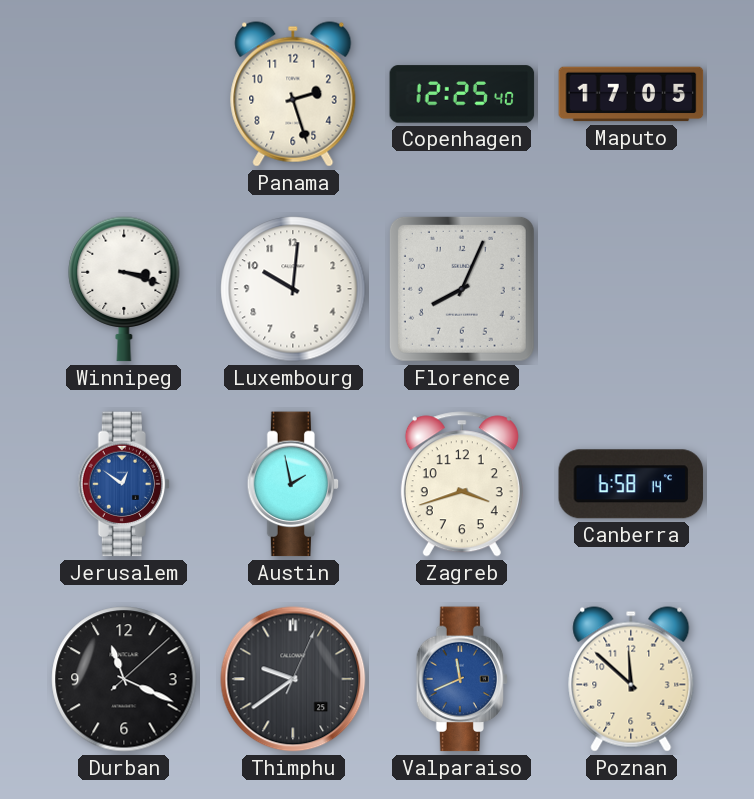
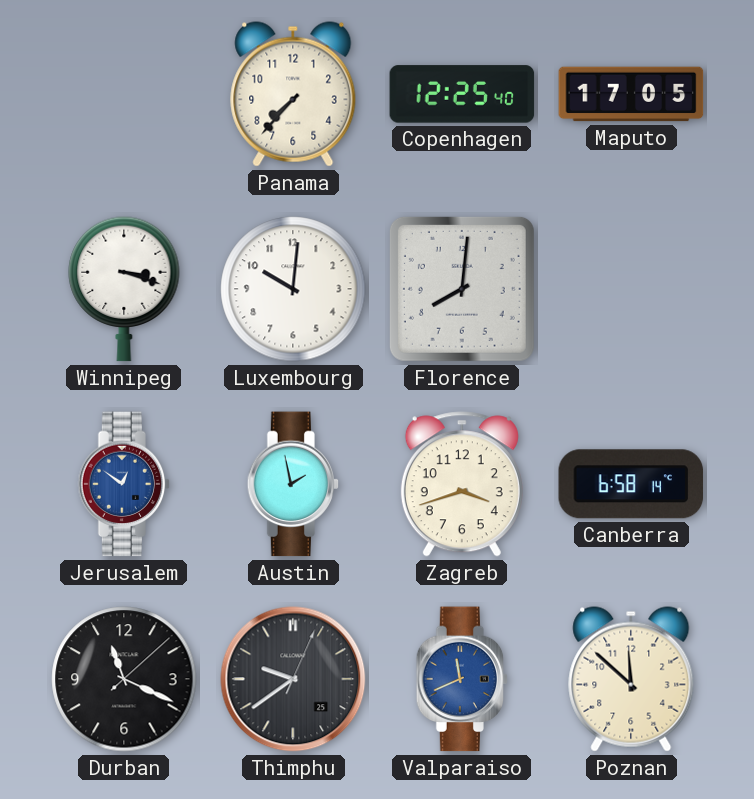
Panama: 2:27 -> 7:37
Florence: 8:04 -> 8:01
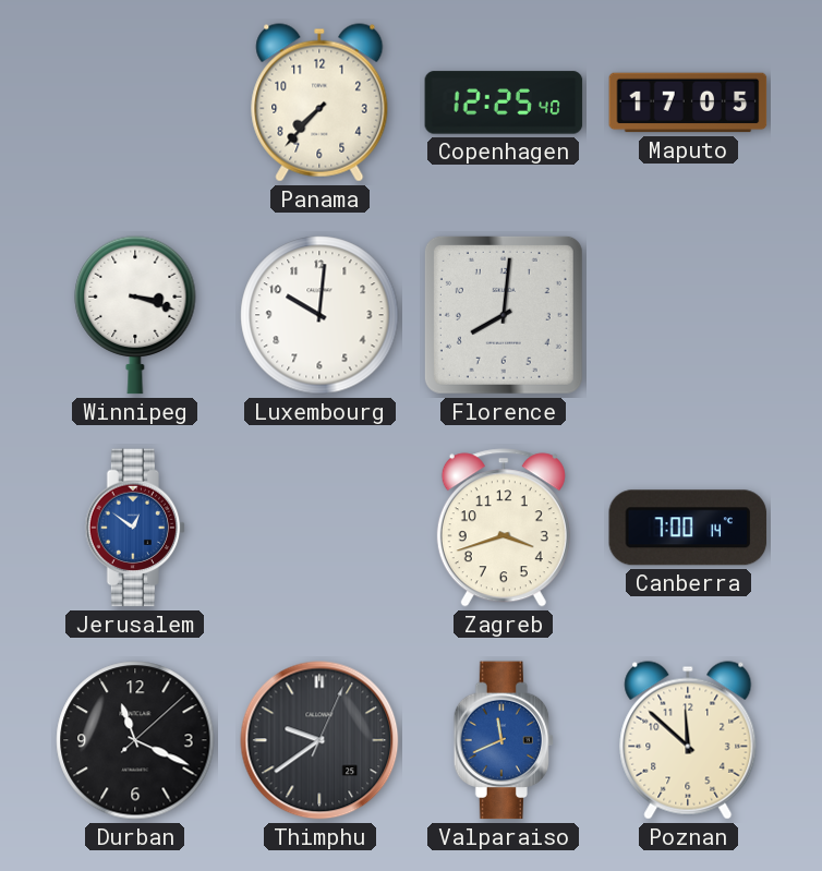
Austin: 1:58 -> none
Canberra: 6:58 -> 7:00
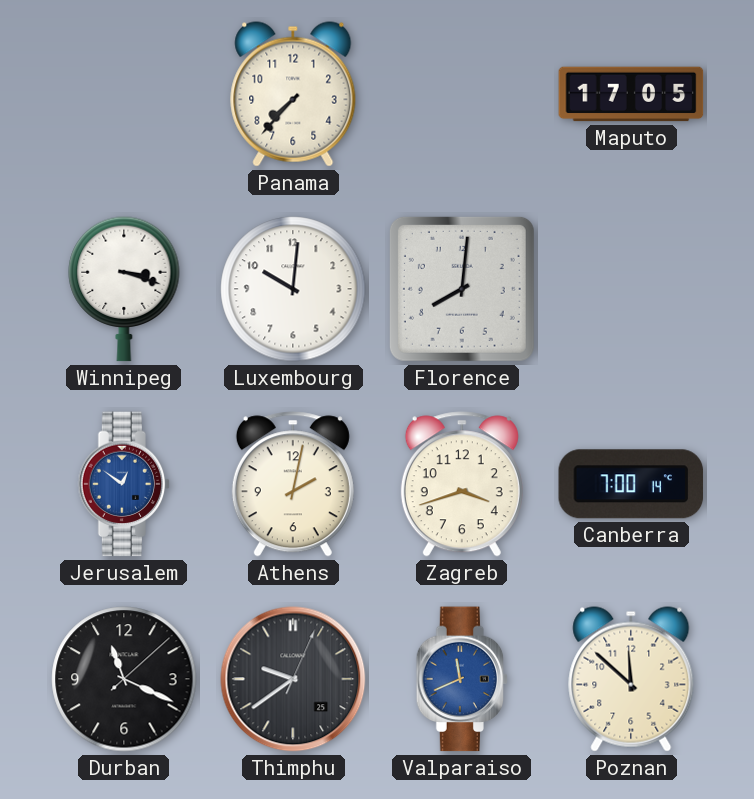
Copenhagen: 12:25 -> none
Athens: none -> 2:02
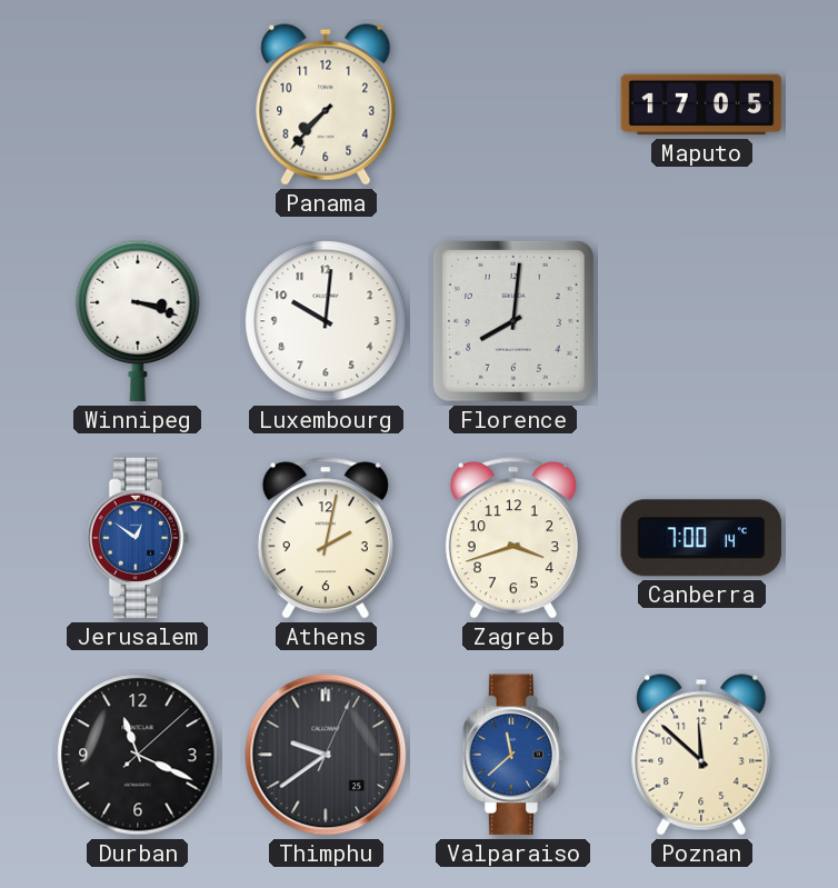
Valparaiso: 11:41 -> 11:38
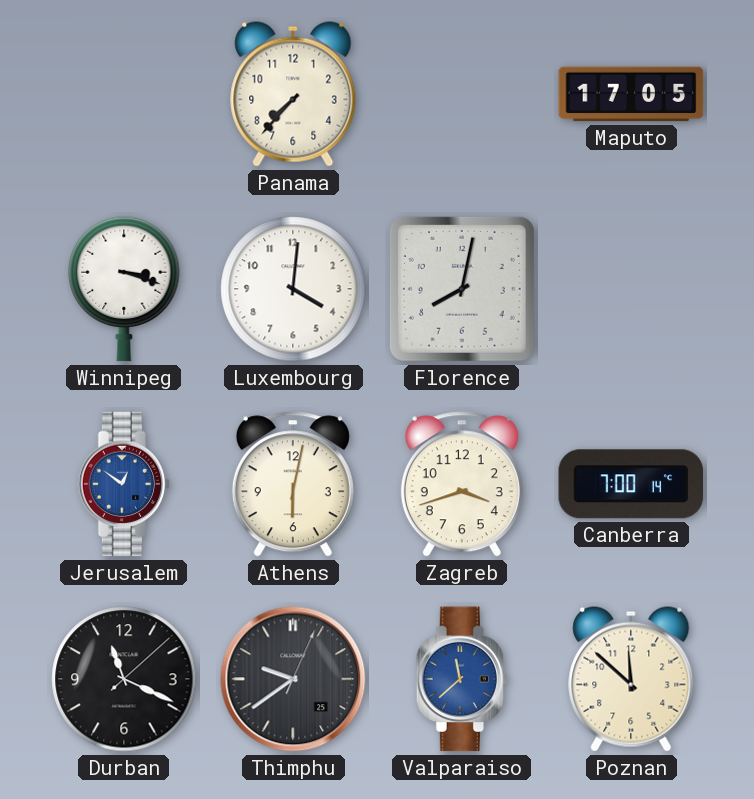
Luxembourg: 10:01 -> 4:01
Florence: 8:01 -> 8:02
Athens: 2:02 -> 6:02
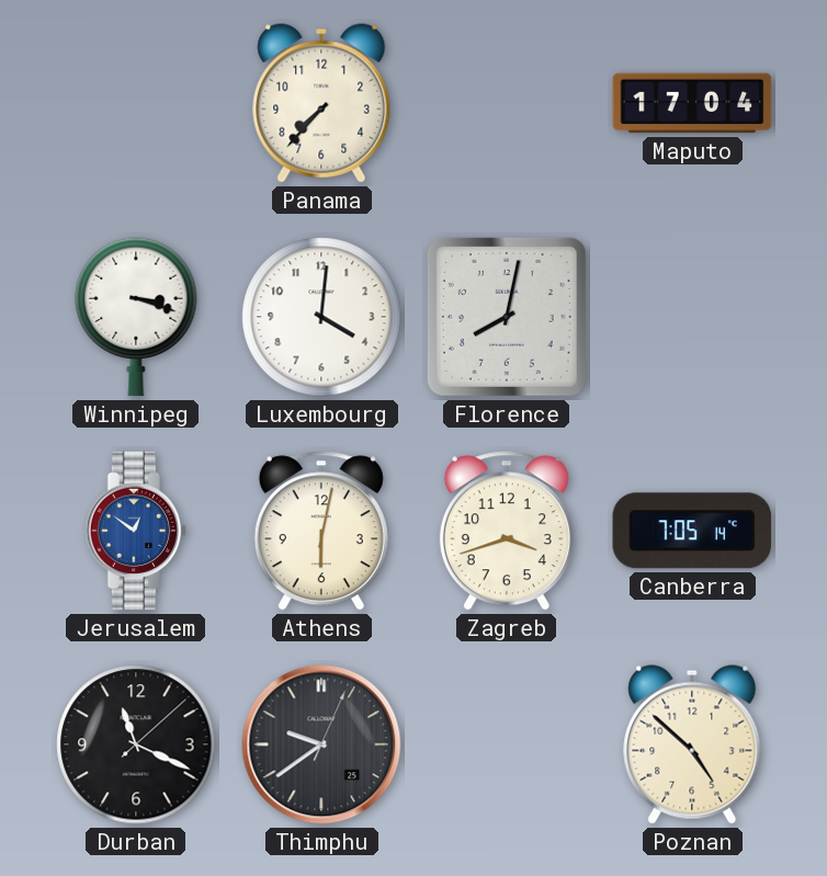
Maputo: 17:05 -> 17:04
Canberra: 7:00 -> 7:05
Valparaiso: 11:38 -> none
Poznan: 11:52 -> 4:52
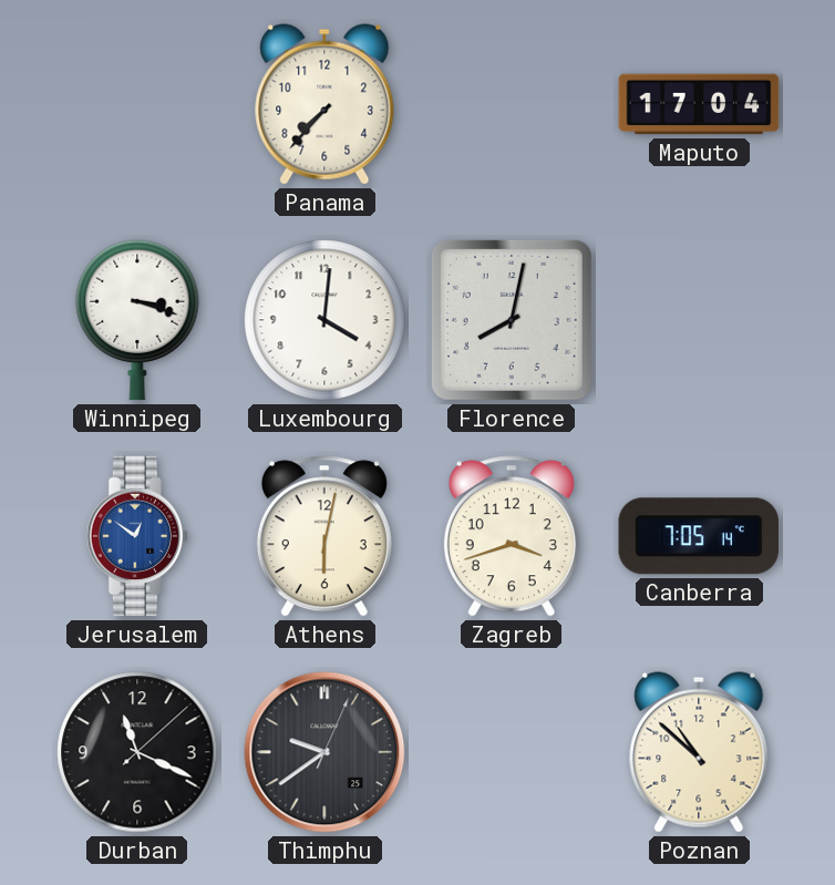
Poznan: 4:52 -> 10:52
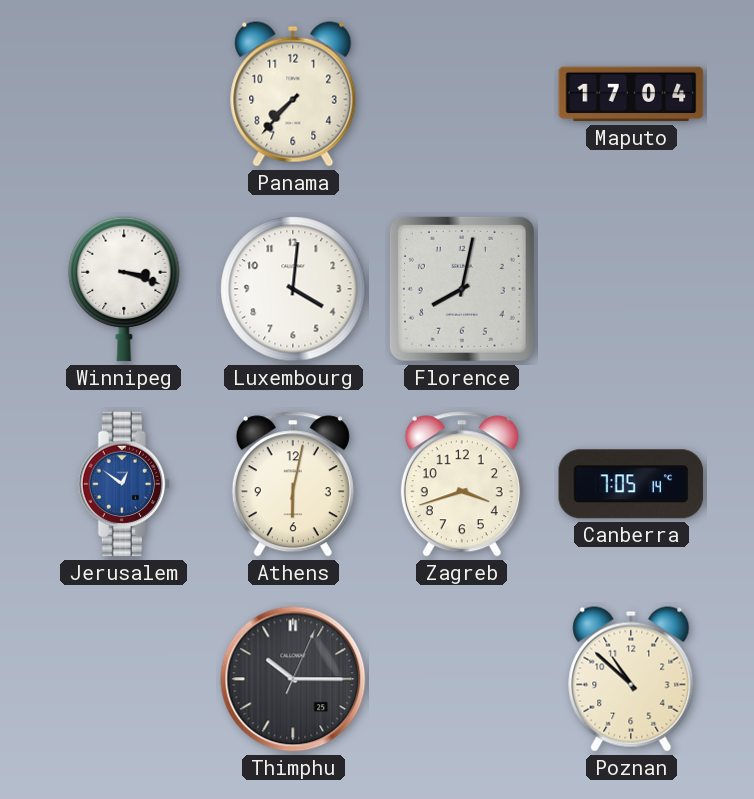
Durban: 11:19 -> none
Thimphu: 9:39 -> 10:15
